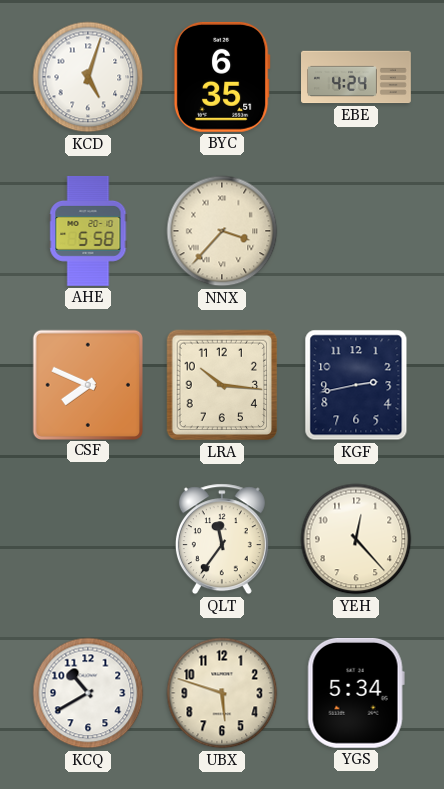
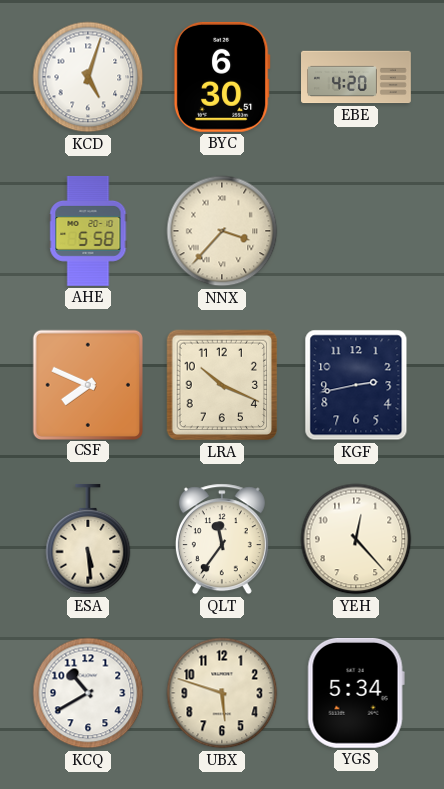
BYC: 6:35 -> 6:30
EBE: 4:24 -> 4:20
LRA: 10:16 -> 10:19
ESA: none -> 5:29
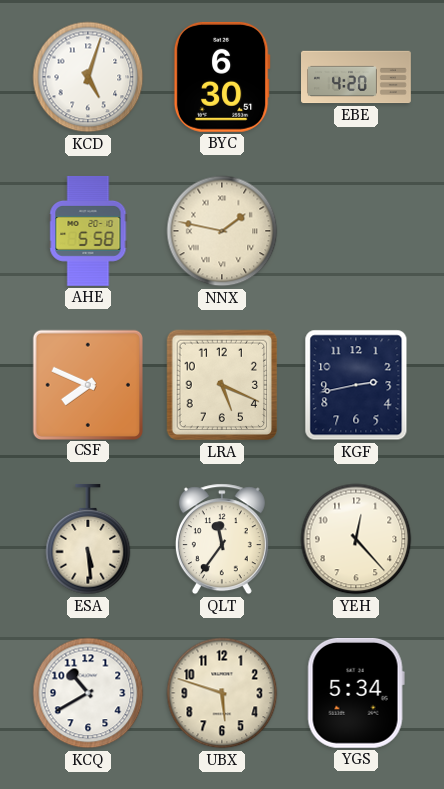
NNX: 3:37 -> 1:47
LRA: 10:19 -> 5:19
